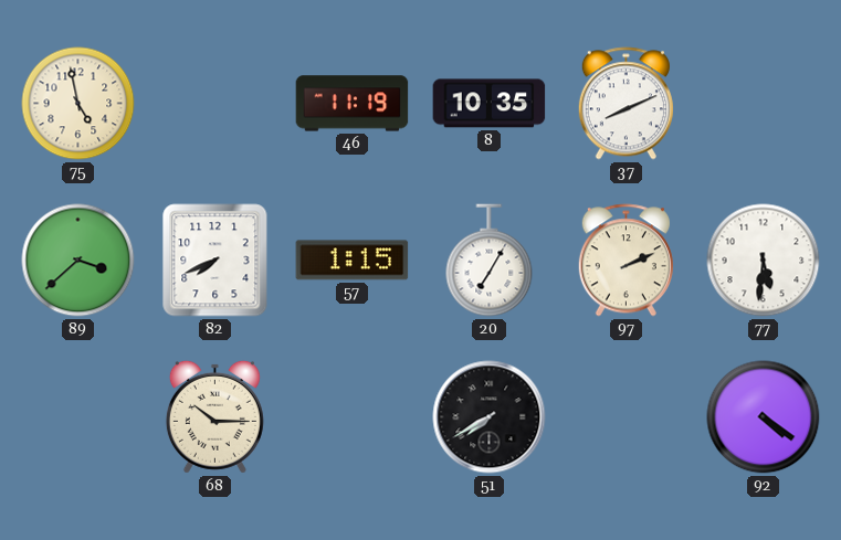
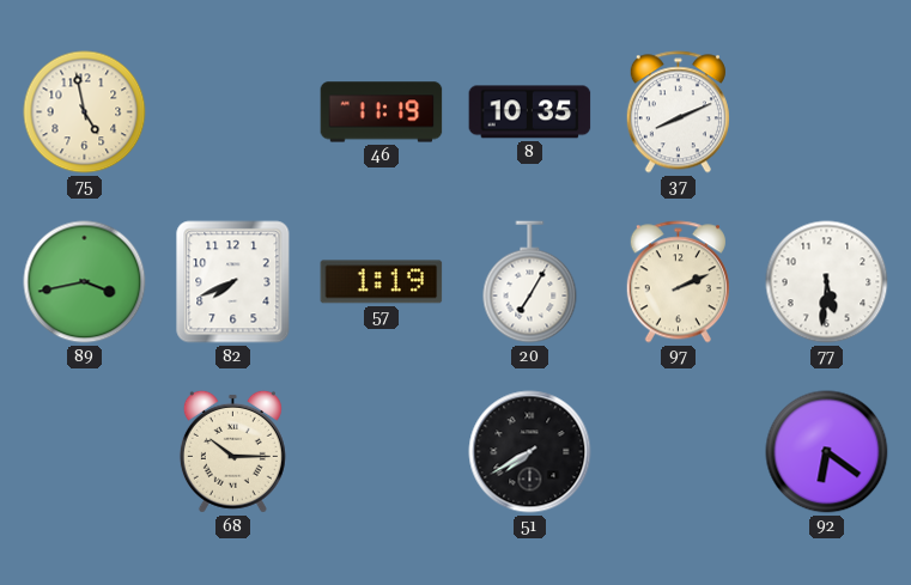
89: 3:38 -> 3:43
57: 1:15 -> 1:19
92: 4:21 -> 6:21
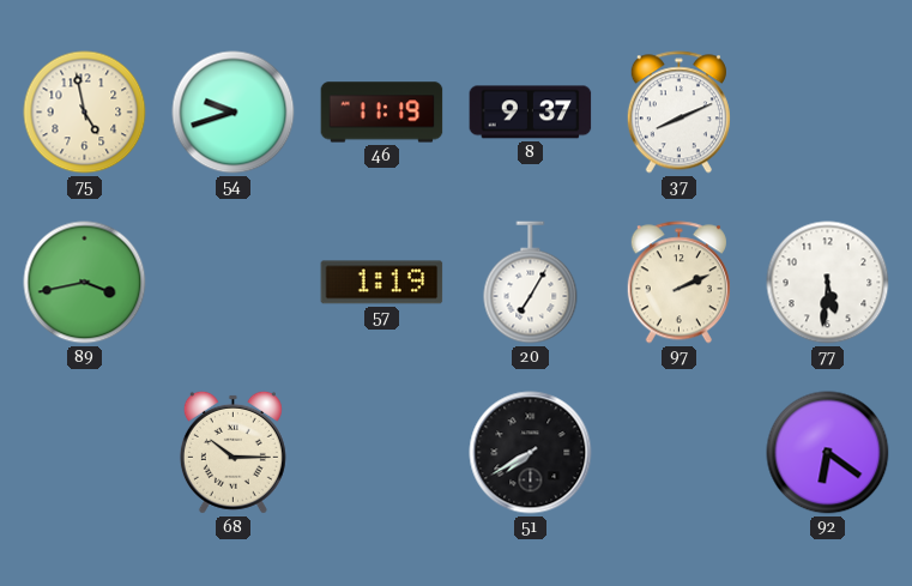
54: none -> 9:42
8: 10:35 -> 9:37
82: 7:41 -> none
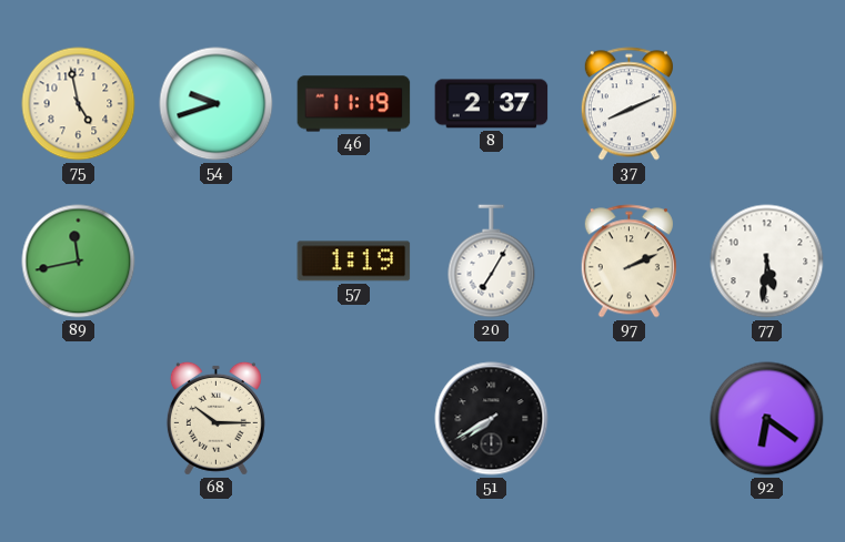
8: 9:37 -> 2:37
89: 3:43 -> 11:43
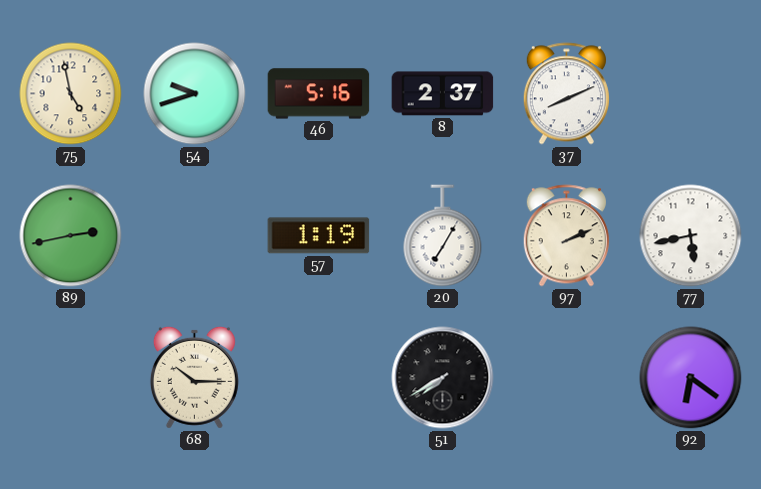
46: 11:19 -> 5:16
89: 11:43 -> 2:43
77: 5:31 -> 5:43
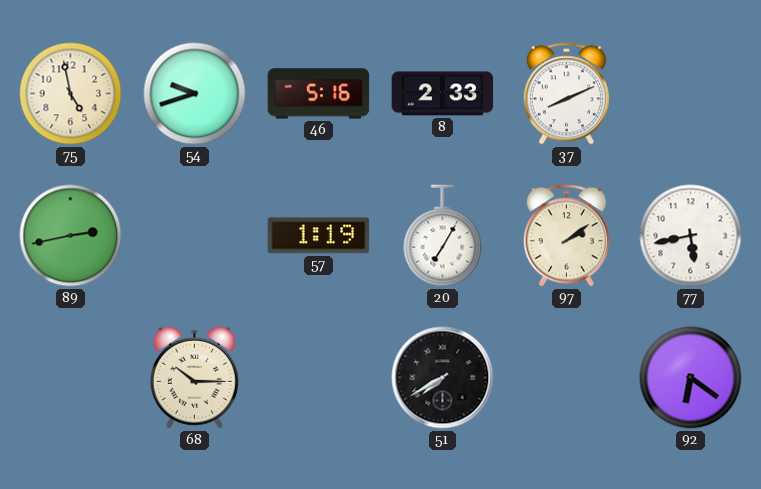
8: 2:37 -> 2:33
97: 2:11 -> 2:09
